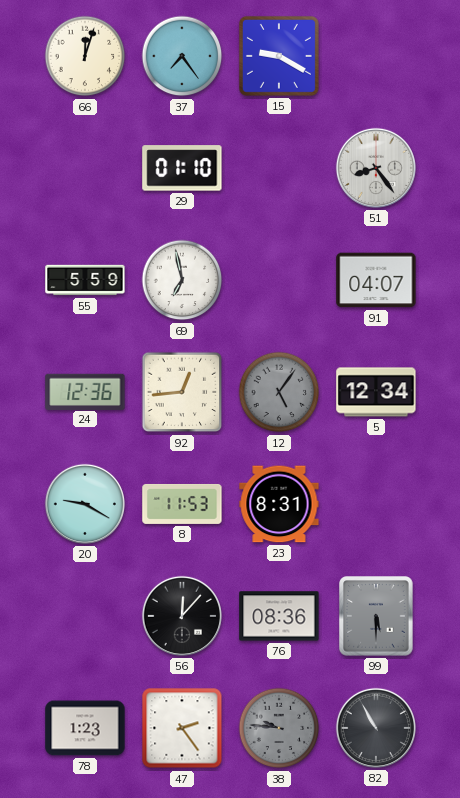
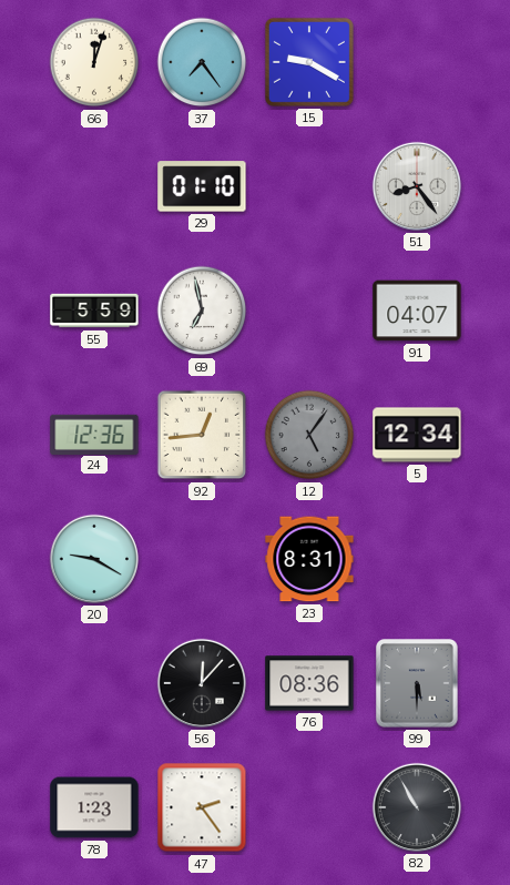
8: 11:53 -> none
38: 9:46 -> none
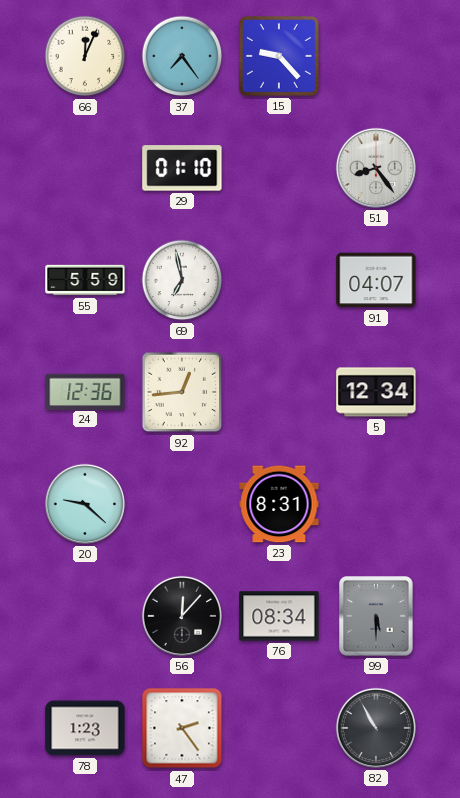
66: 12:03 -> 12:04
15: 9:20 -> 9:23
12: 5:06 -> none
20: 9:20 -> 9:22
76: 08:36 -> 08:34
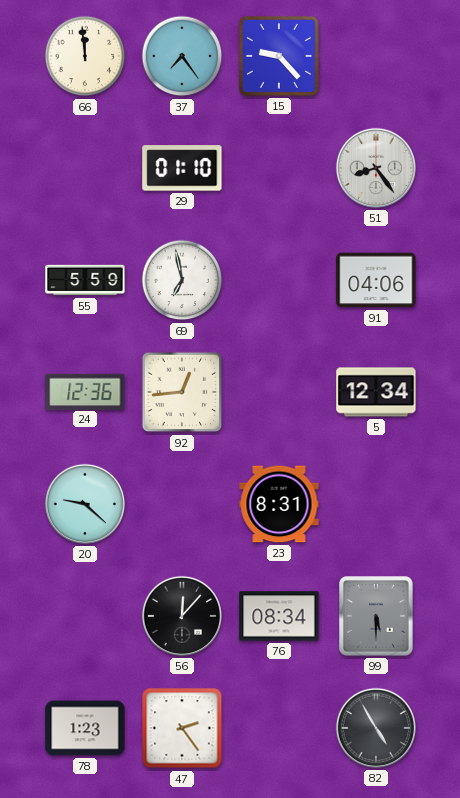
66: 12:04 -> 11:59
91: 04:07 -> 04:06
82: 10:55 -> 4:55
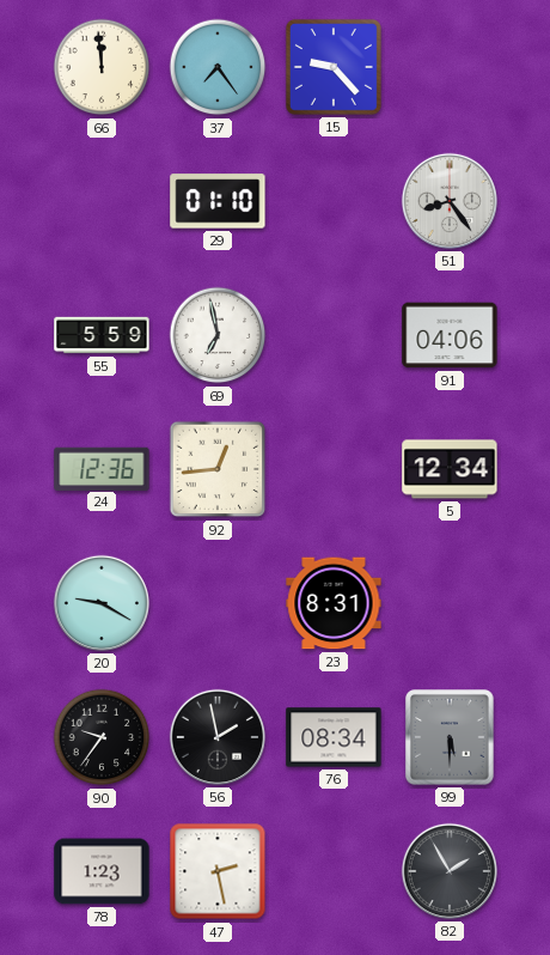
20: 9:22 -> 9:20
90: none -> 9:36
56: 12:07 -> 1:58
47: 2:24 -> 2:28
82: 4:55 -> 1:55
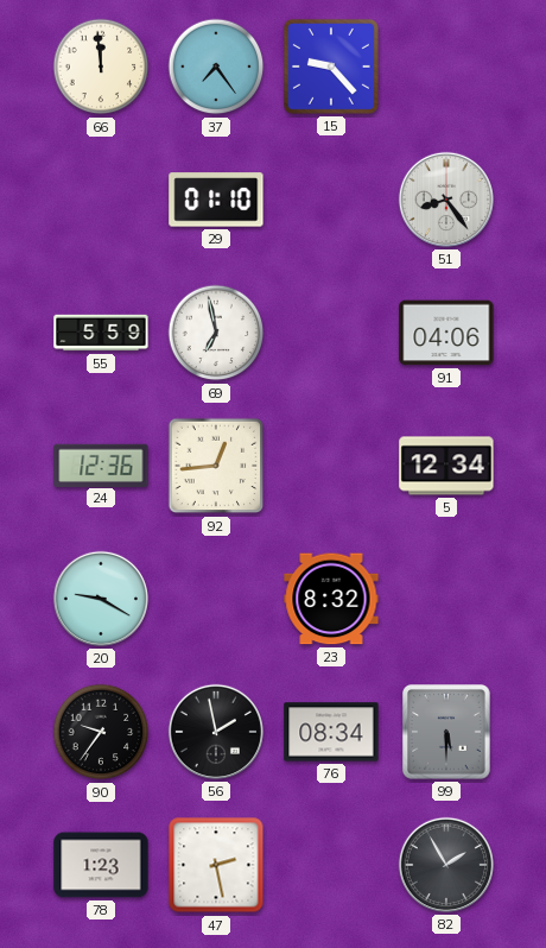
23: 8:31 -> 8:32
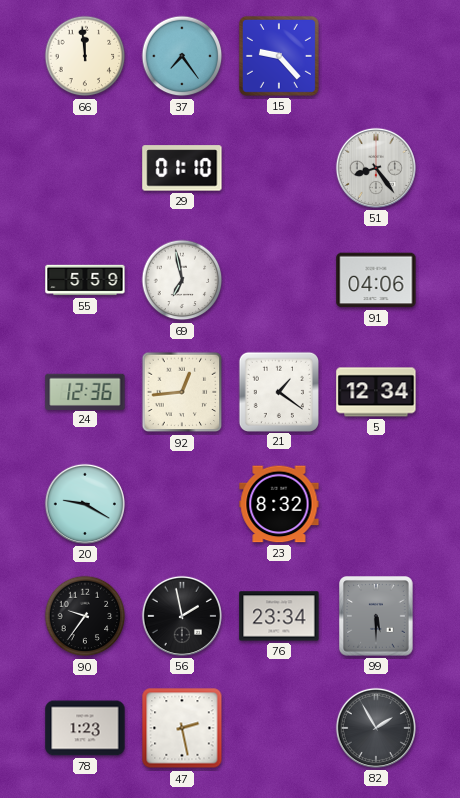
21: none -> 1:21
76: 08:34 -> 23:34
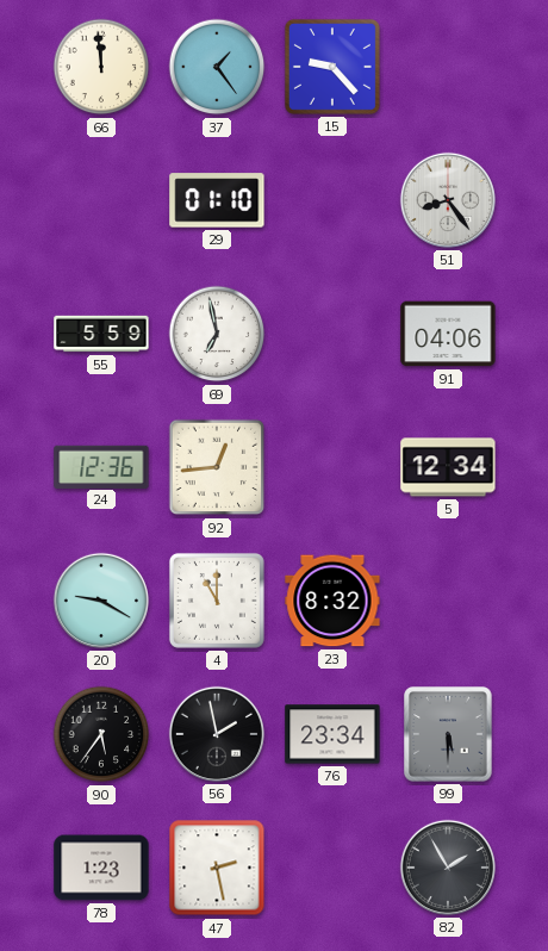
37: 7:24 -> 1:24
21: 1:21 -> none
4: none -> 11:00
90: 9:36 -> 5:36
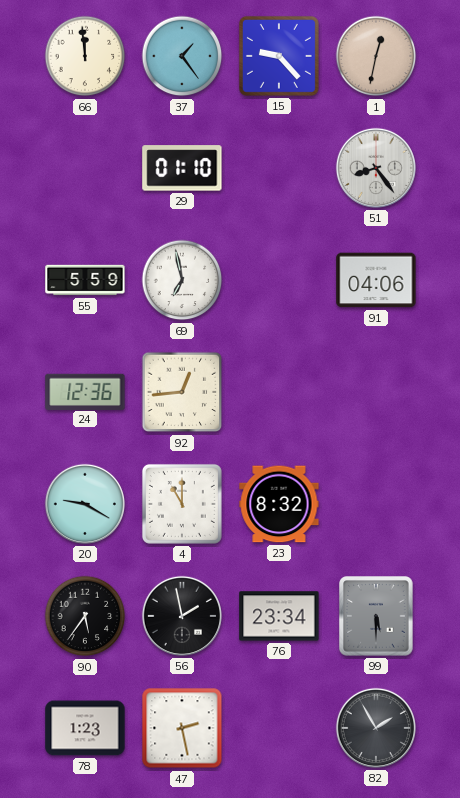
1: none -> 12:32
5: 12:34 -> none
